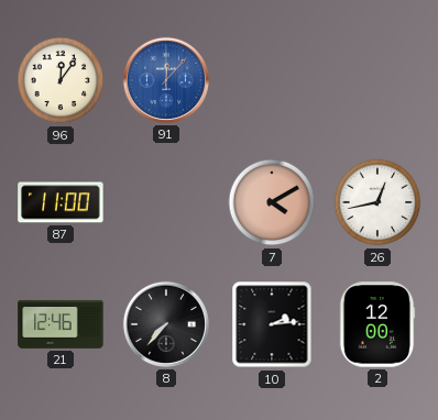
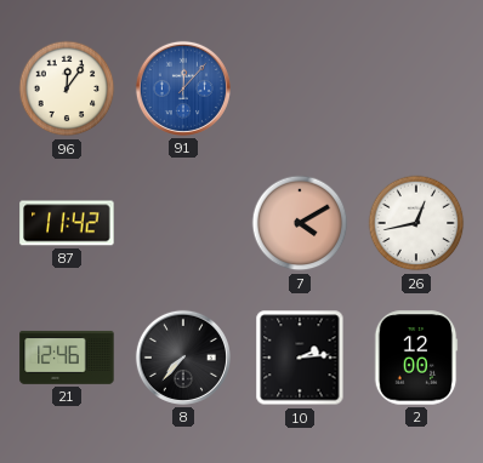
87: 11:00 -> 11:42
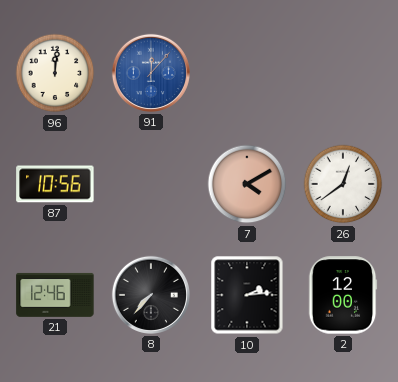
96: 12:06 -> 12:01
87: 11:42 -> 10:56
26: 12:43 -> 12:39
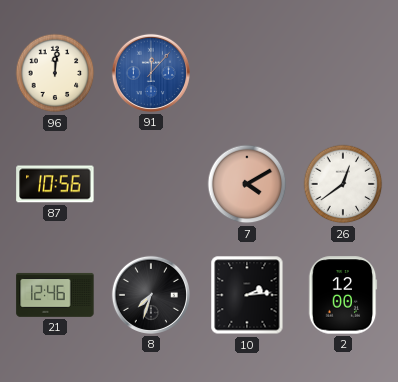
8: 7:37 -> 7:33
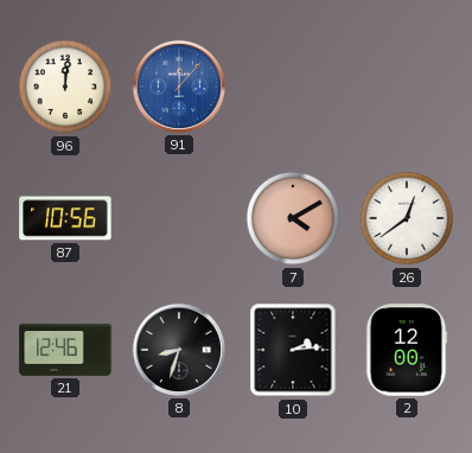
8: 7:33 -> 8:33
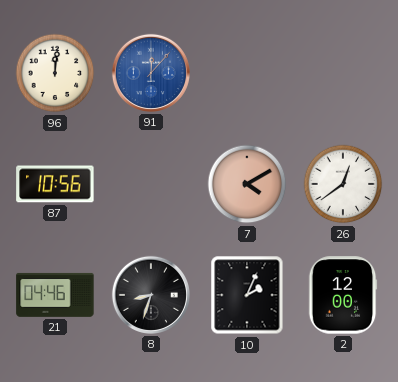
21: 12:46 -> 04:46
10: 2:14 -> 2:04
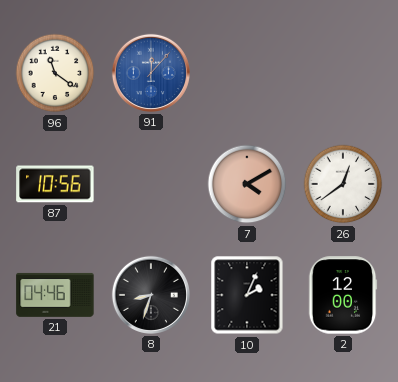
96: 12:01 -> 11:21
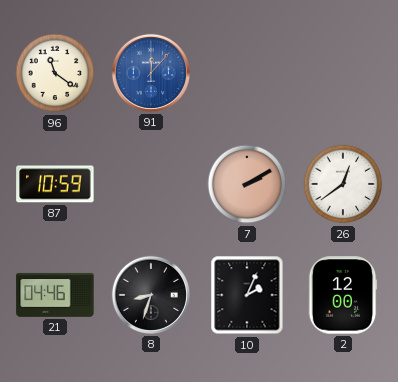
87: 10:56 -> 10:59
7: 4:10 -> 2:10
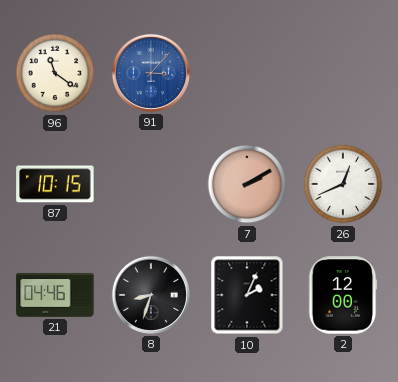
91: 12:07 -> 3:07
87: 10:59 -> 10:15
26: 12:39 -> 12:41
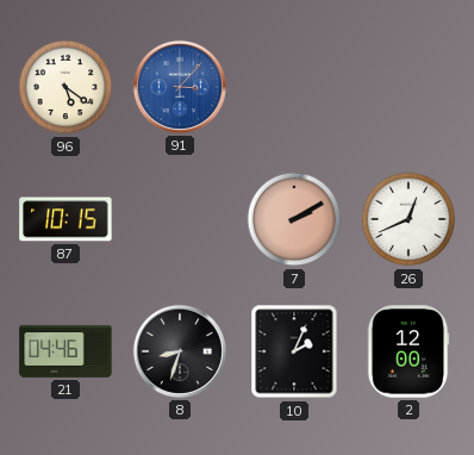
96: 11:21 -> 5:21
